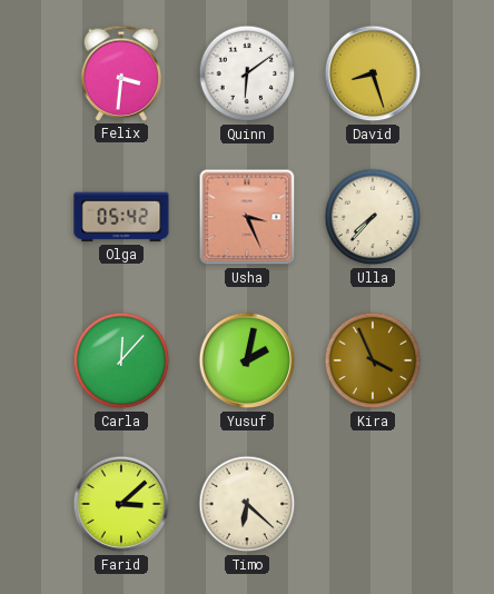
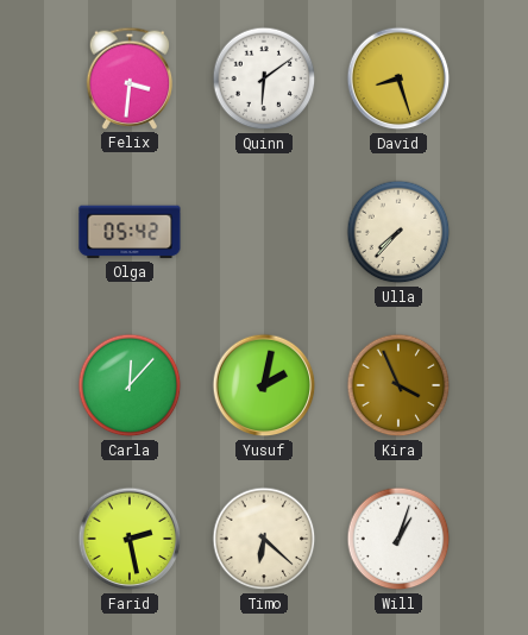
Usha: 3:26 -> none
Farid: 3:08 -> 2:28
Will: none -> 1:03
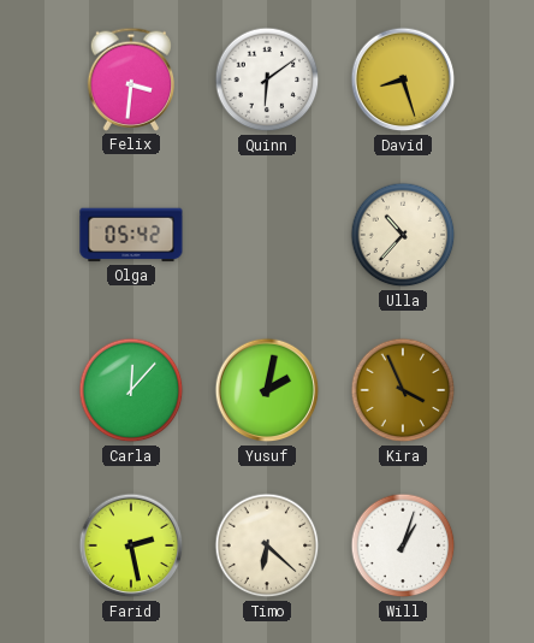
Ulla: 7:37 -> 10:37
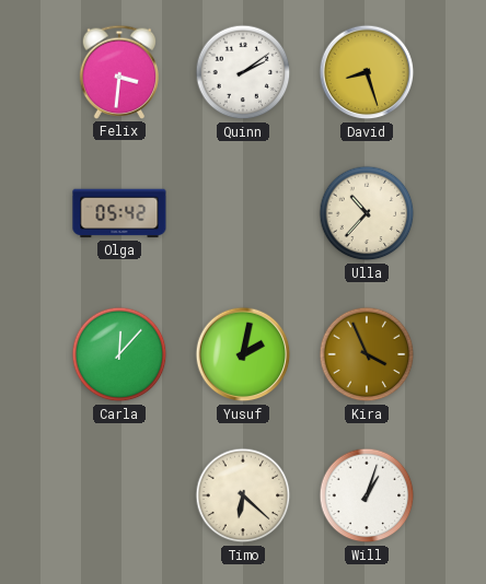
Quinn: 6:09 -> 2:09
Farid: 2:28 -> none
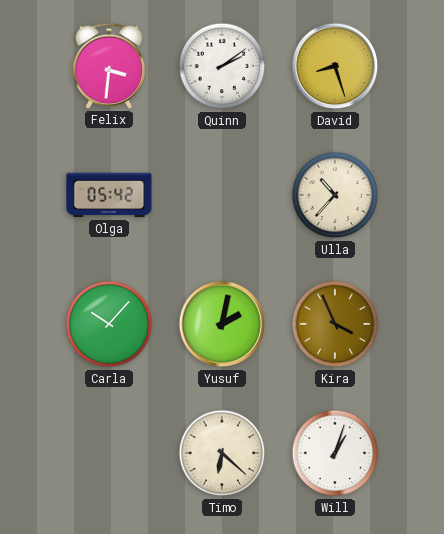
Carla: 12:07 -> 10:07
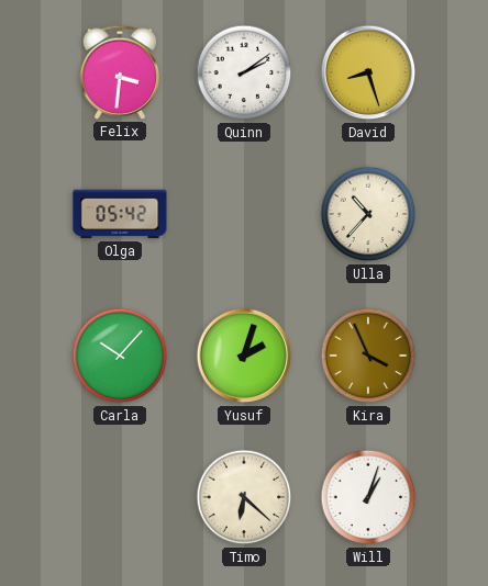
Yusuf: 2:02 -> 2:03
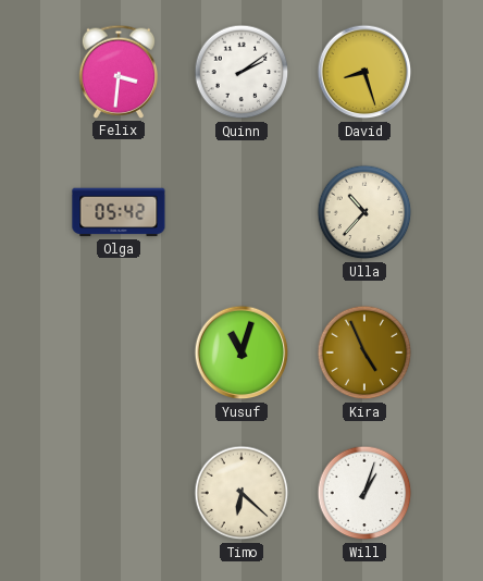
Carla: 10:07 -> none
Yusuf: 2:03 -> 11:03
Kira: 3:56 -> 4:56
